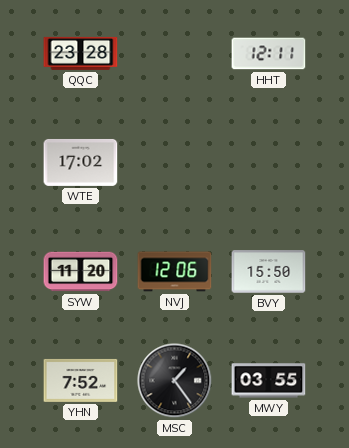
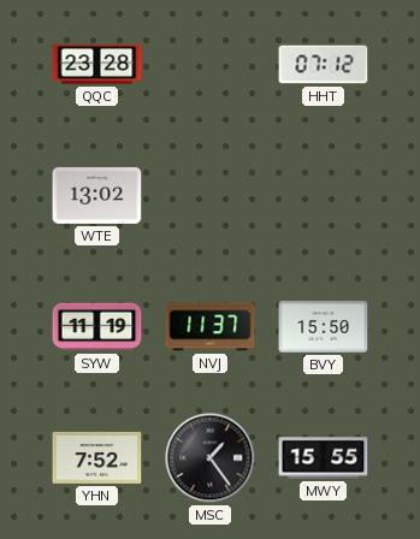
HHT: 12:11 -> 07:12
WTE: 17:02 -> 13:02
SYW: 11:20 -> 11:19
NVJ: 12:06 -> 11:37
MWY: 03:55 -> 15:55
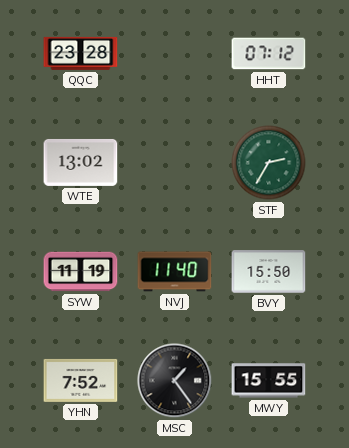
STF: none -> 2:35
NVJ: 11:37 -> 11:40
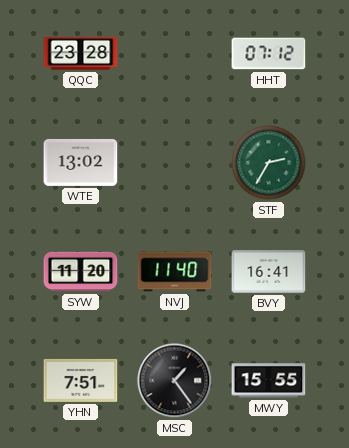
SYW: 11:19 -> 11:20
BVY: 15:50 -> 16:41
YHN: 7:52 -> 7:51
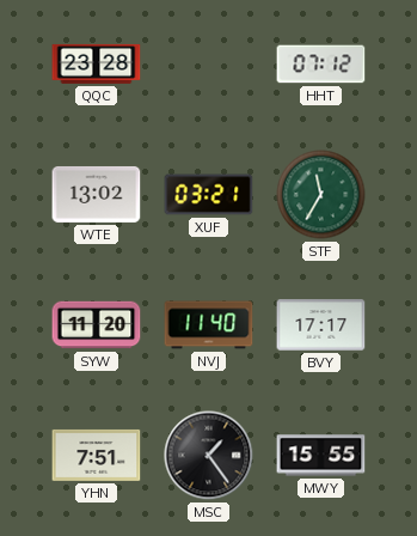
XUF: none -> 03:21
STF: 2:35 -> 11:35
BVY: 16:41 -> 17:17
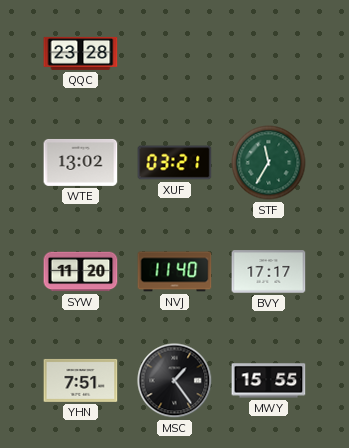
HHT: 07:12 -> none
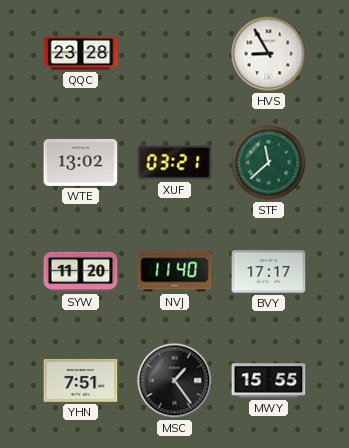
HVS: none -> 8:55
STF: 11:35 -> 11:38
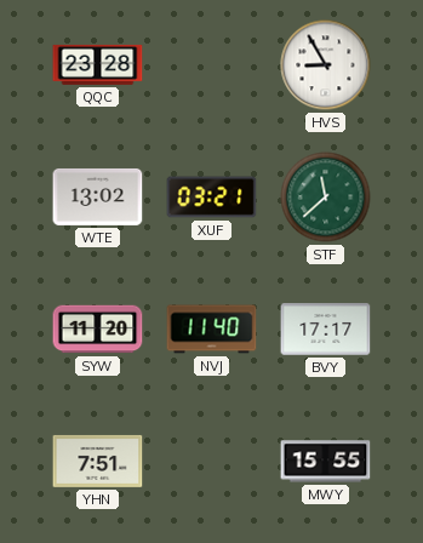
MSC: 1:24 -> none
